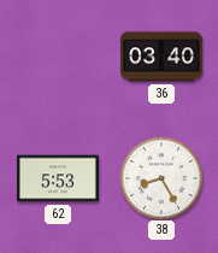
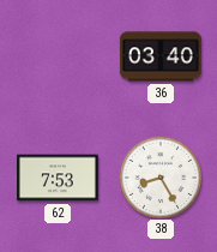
62: 5:53 -> 7:53
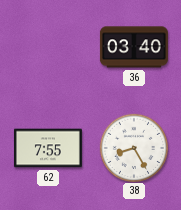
62: 7:53 -> 7:55
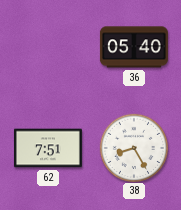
36: 03:40 -> 05:40
62: 7:55 -> 7:51
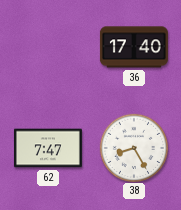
36: 05:40 -> 17:40
62: 7:51 -> 7:47
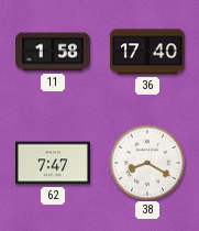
11: none -> 1:58
38: 8:25 -> 8:20
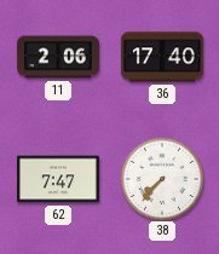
11: 1:58 -> 2:06
38: 8:20 -> 7:37
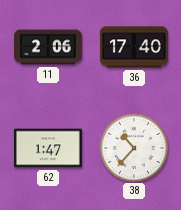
62: 7:47 -> 1:47
38: 7:37 -> 10:37
